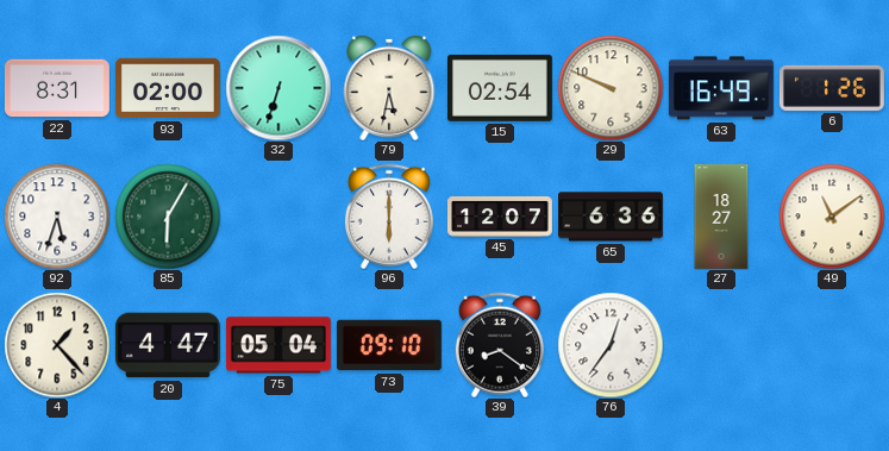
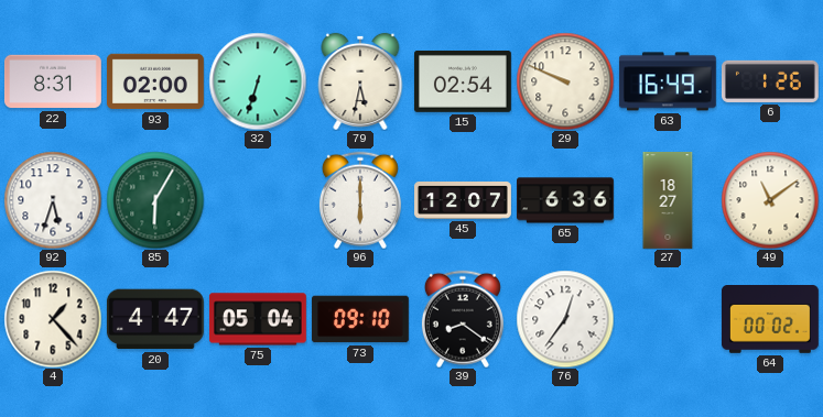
64: none -> 00:02
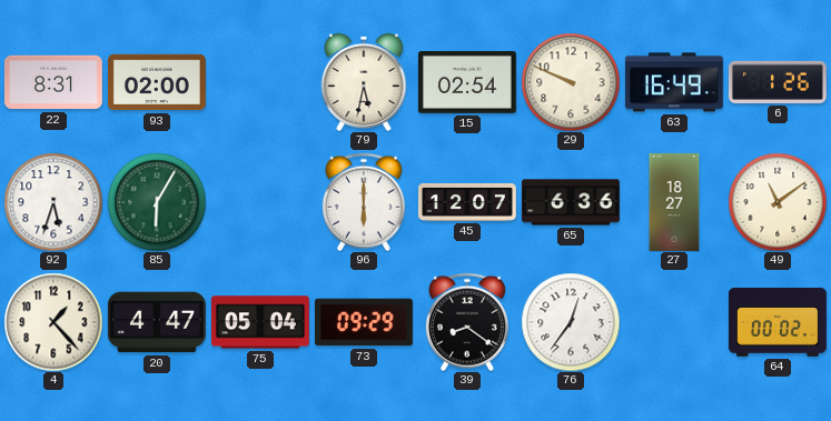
32: 6:33 -> none
73: 09:10 -> 09:29
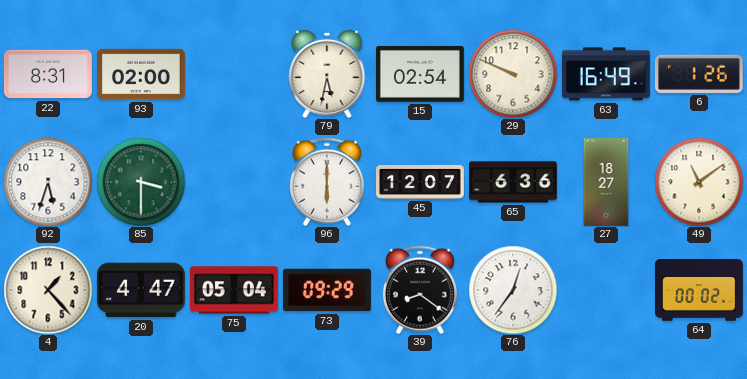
85: 6:05 -> 3:30
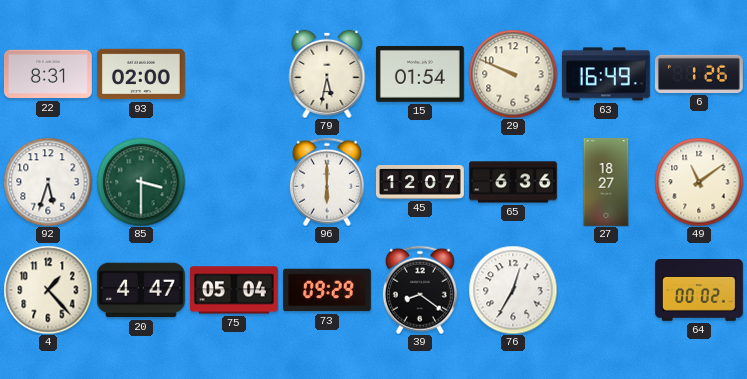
15: 02:54 -> 01:54
76: 12:36 -> 12:35
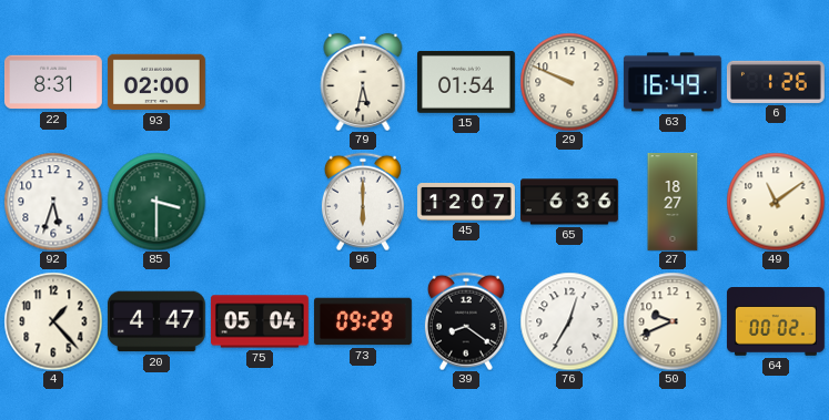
50: none -> 9:41
